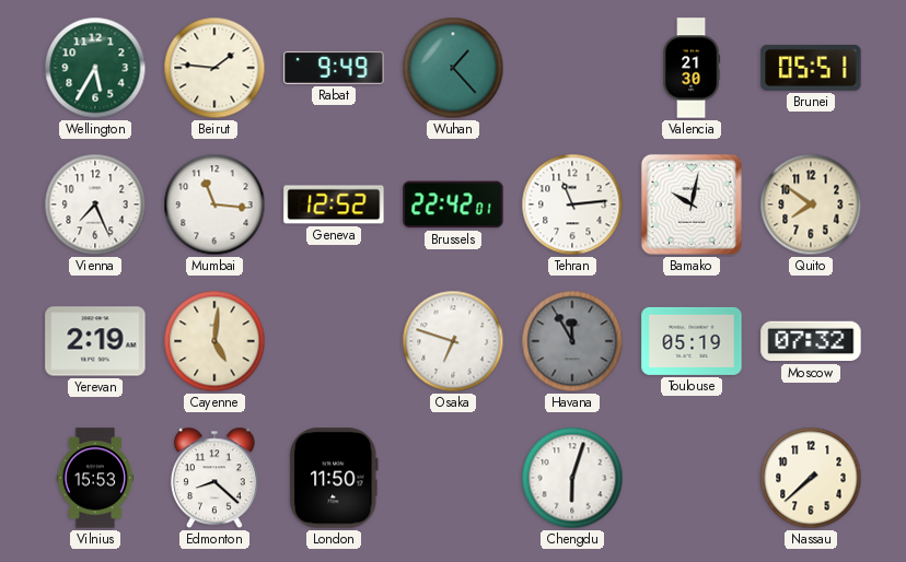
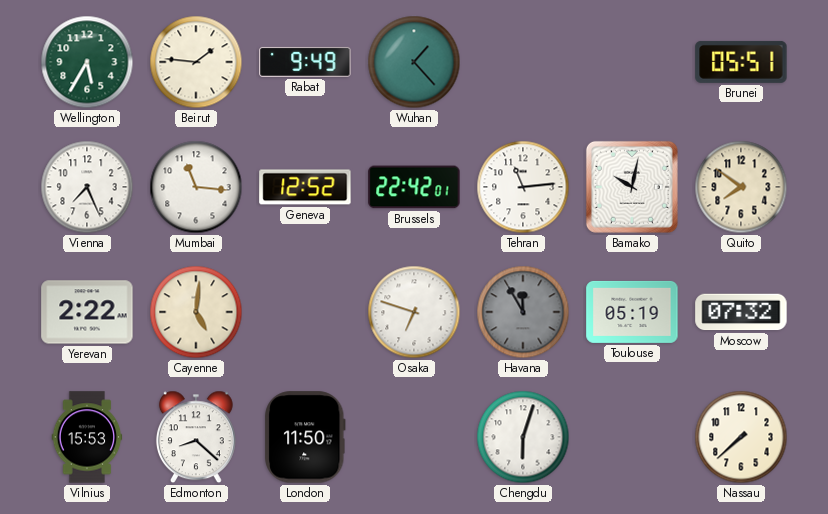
Valencia: 21:30 -> none
Yerevan: 2:19 -> 2:22
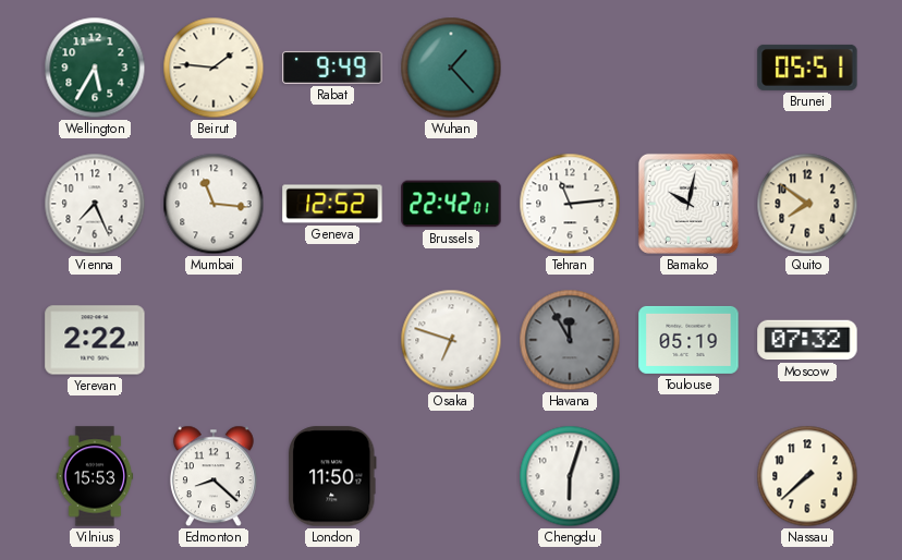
Cayenne: 5:01 -> none
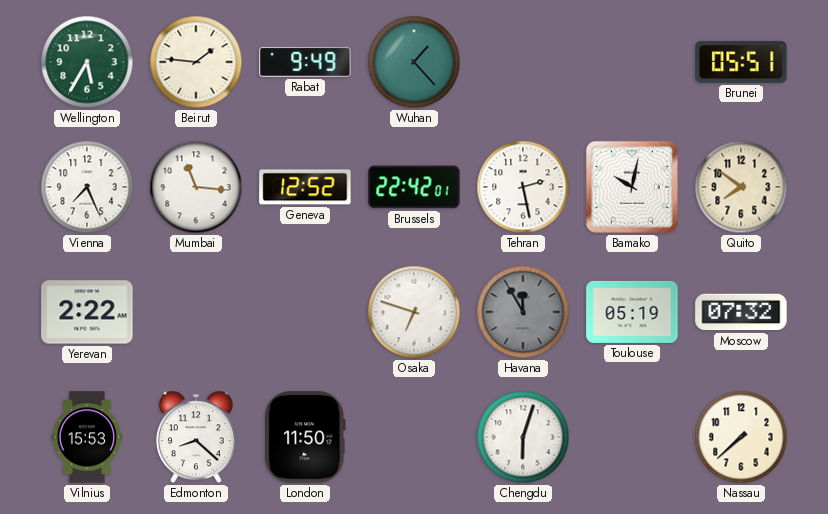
Tehran: 11:14 -> 2:28
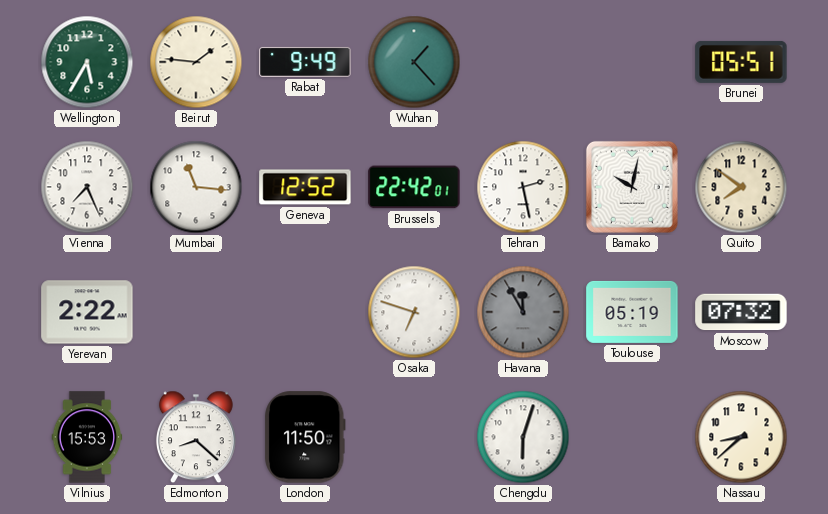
Nassau: 7:38 -> 8:38
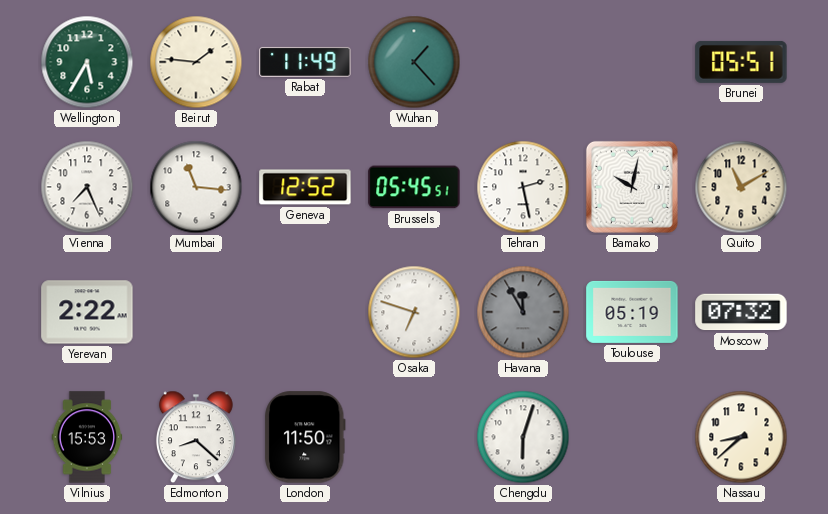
Rabat: 9:49 -> 11:49
Brussels: 22:42 -> 05:45
Quito: 7:51 -> 11:10
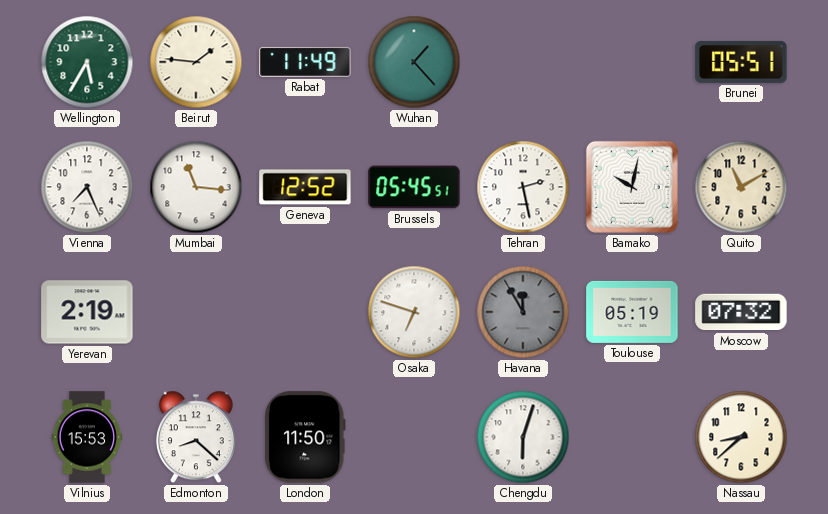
Yerevan: 2:22 -> 2:19
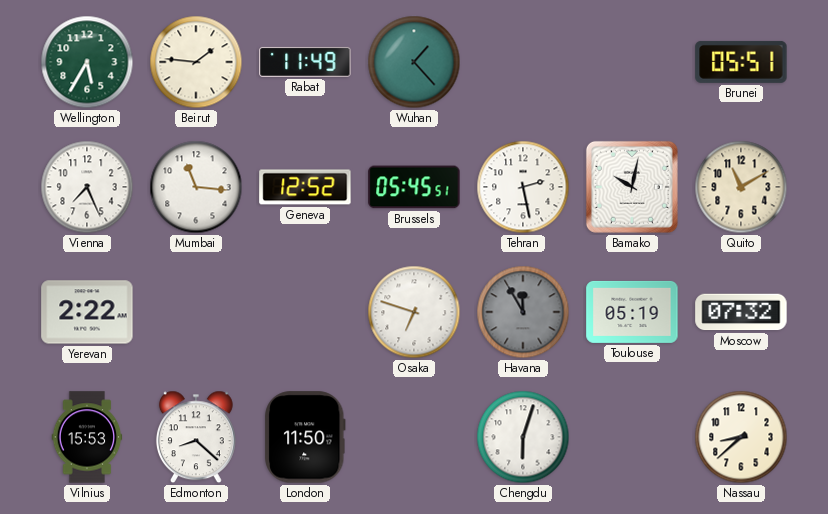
Yerevan: 2:19 -> 2:22
